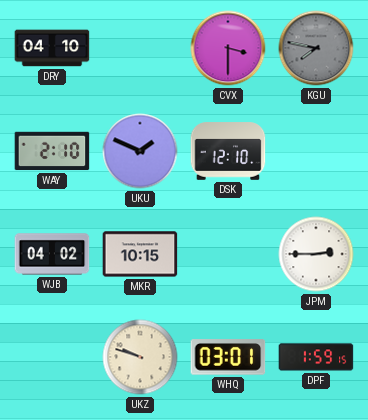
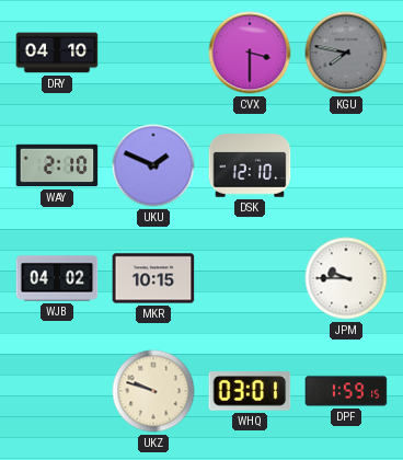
JPM: 2:45 -> 9:45
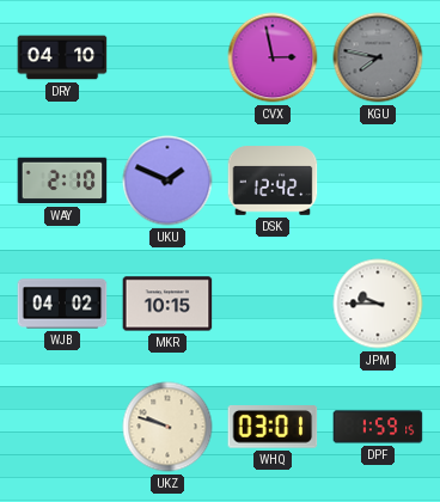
CVX: 3:30 -> 2:58
DSK: 12:10 -> 12:42
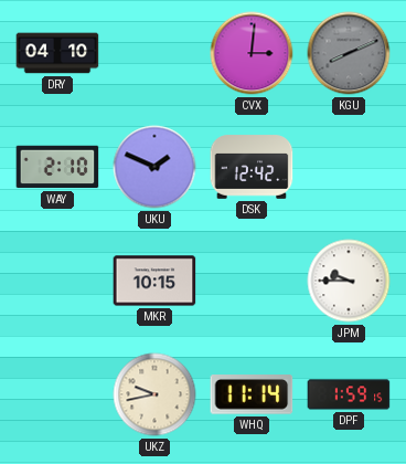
CVX: 2:58 -> 3:01
KGU: 7:47 -> 8:11
WJB: 04:02 -> none
UKZ: 9:48 -> 9:43
WHQ: 03:01 -> 11:14
